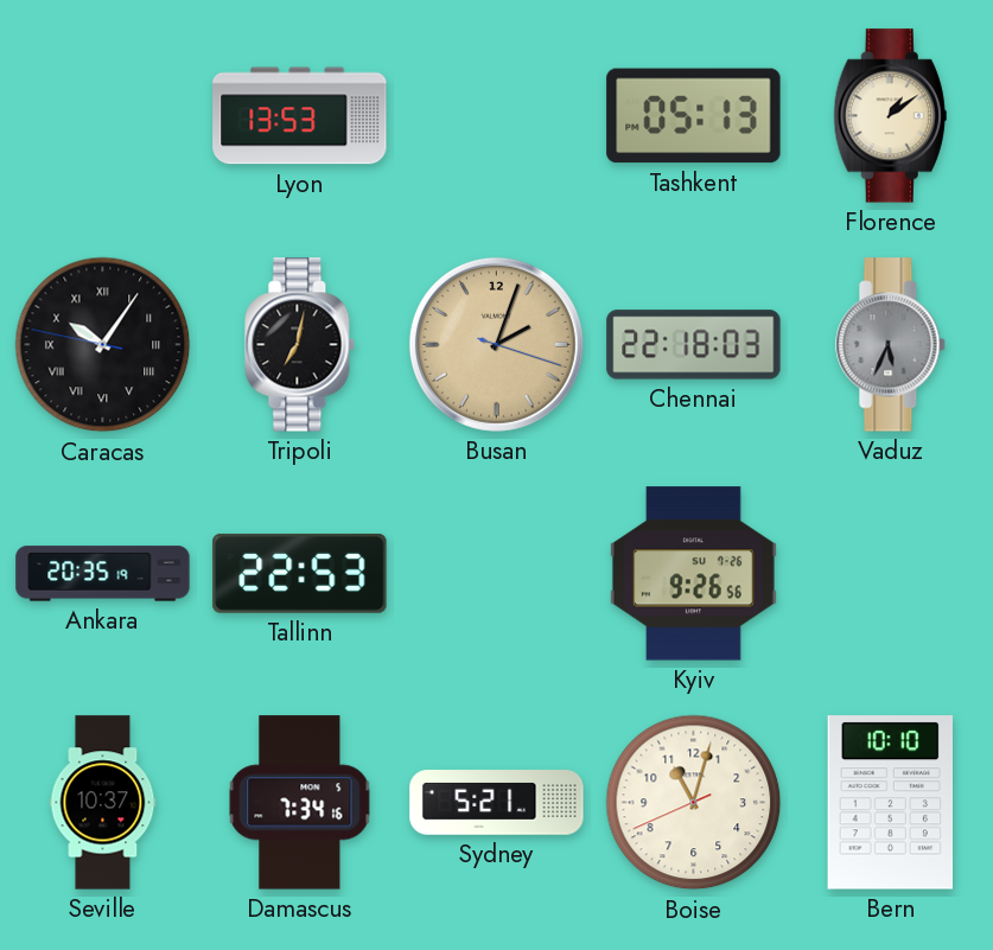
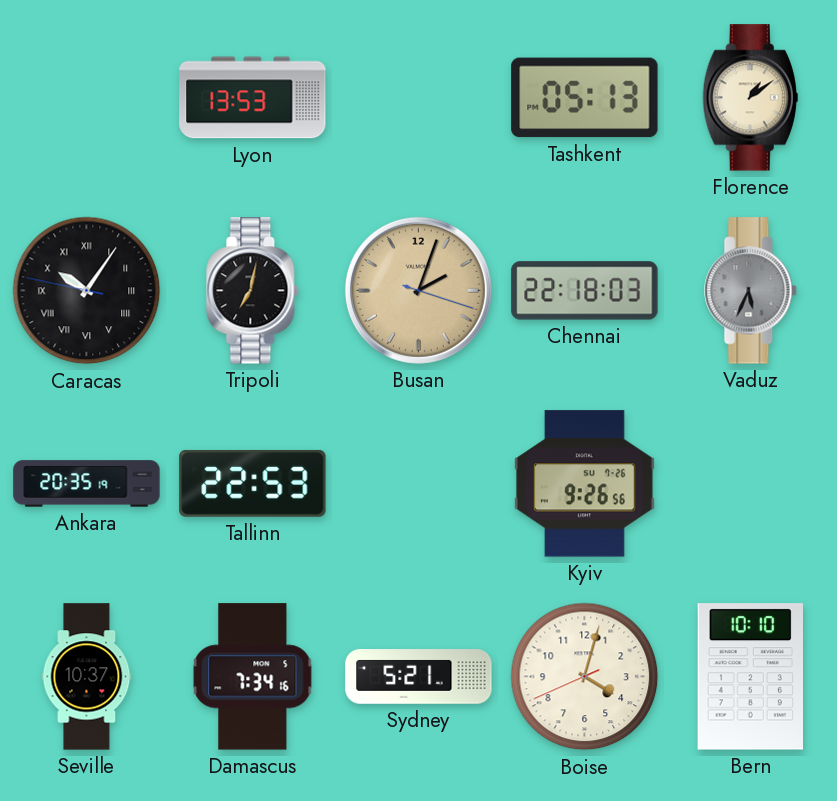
Boise: 11:02 -> 4:02
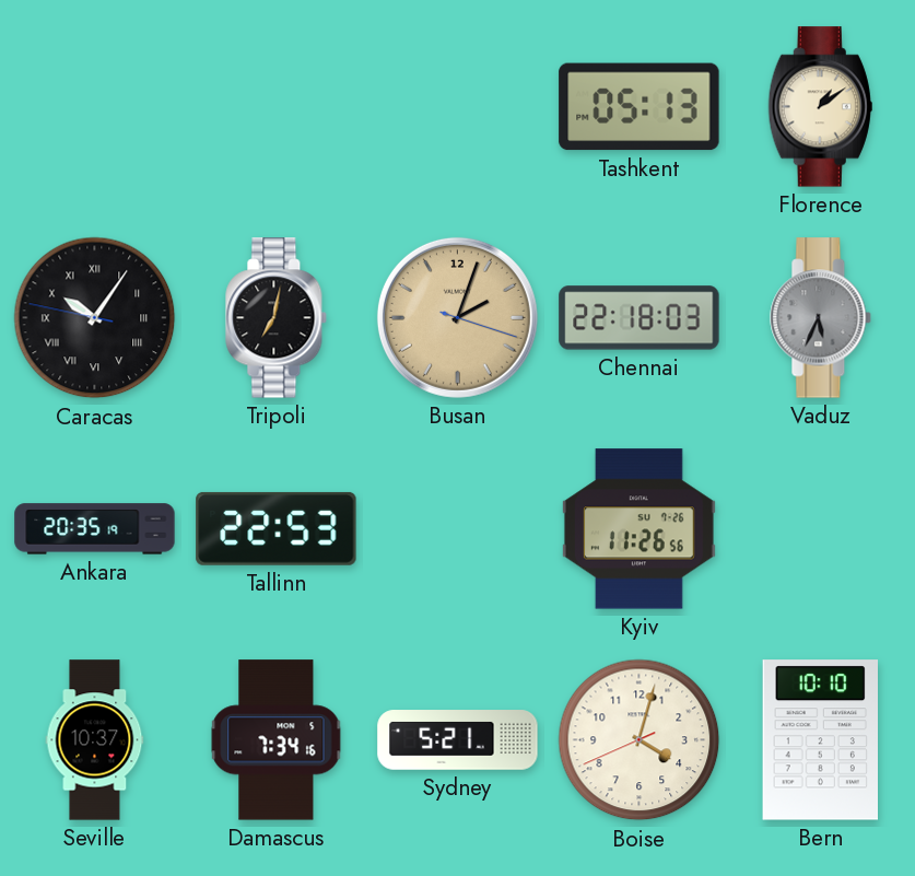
Lyon: 13:53 -> none
Kyiv: 9:26 -> 11:26
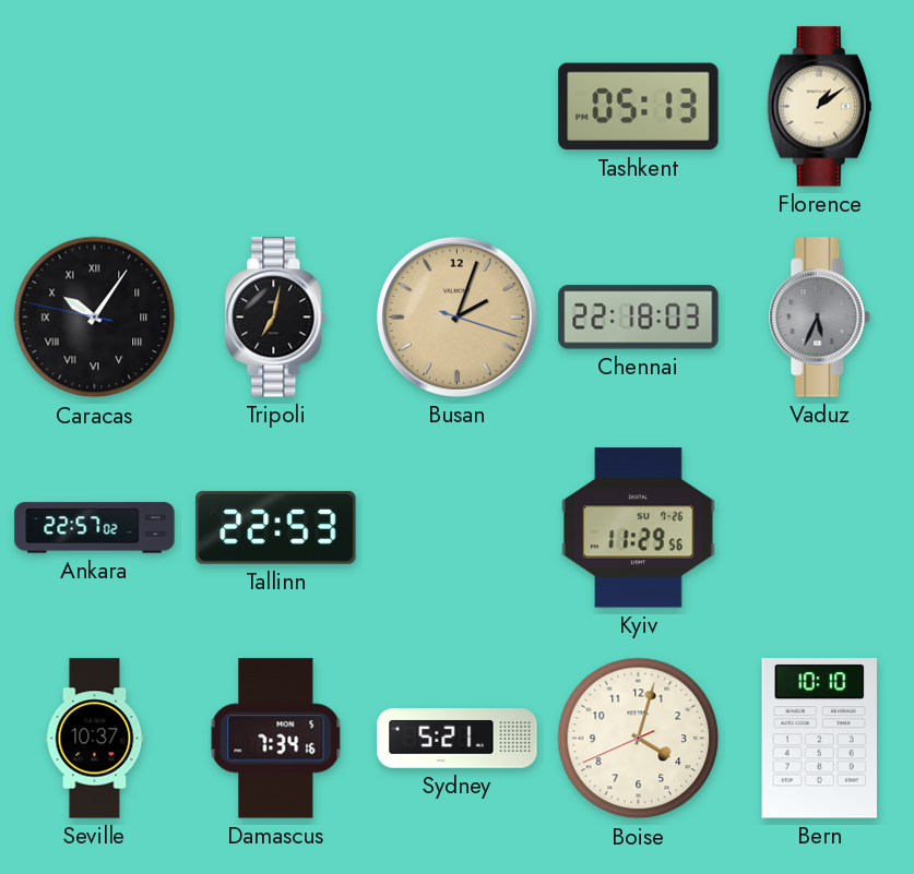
Ankara: 20:35 -> 22:57
Kyiv: 11:26 -> 11:29
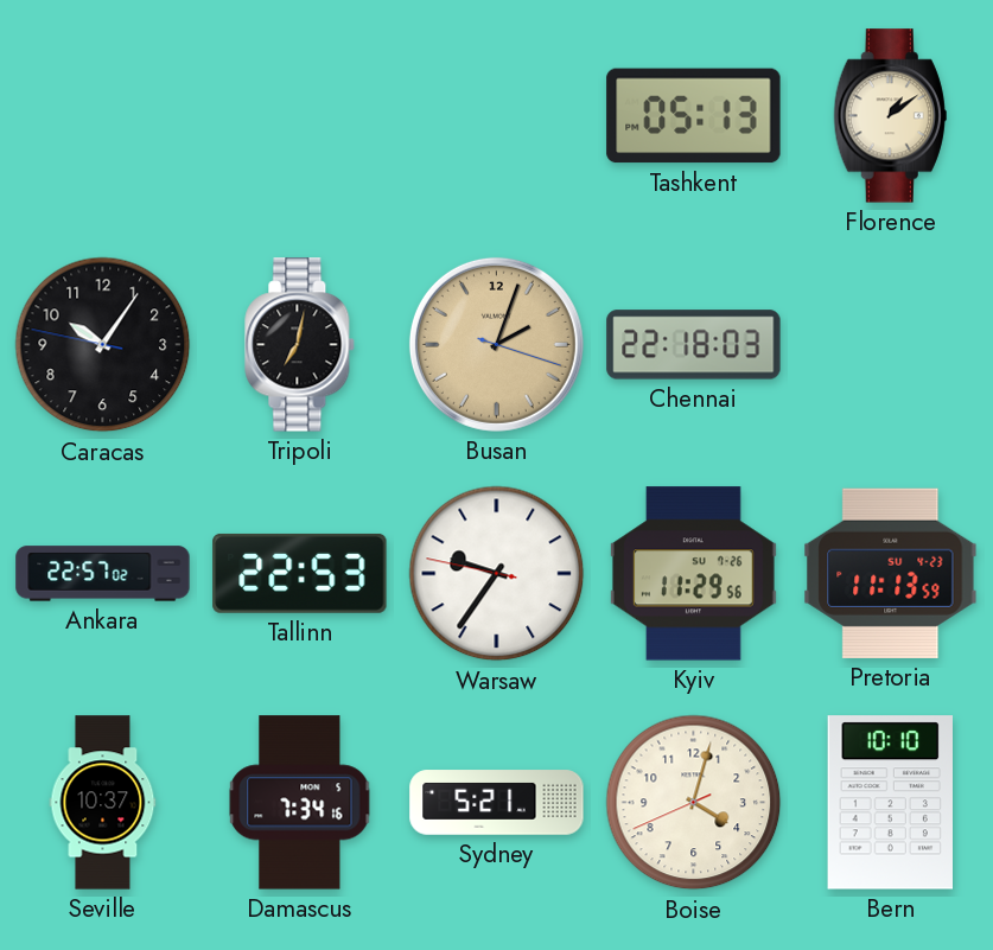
Caracas numerals: Roman -> Arabic
Vaduz: 5:34 -> none
Warsaw: none -> 9:35
Pretoria: none -> 11:13
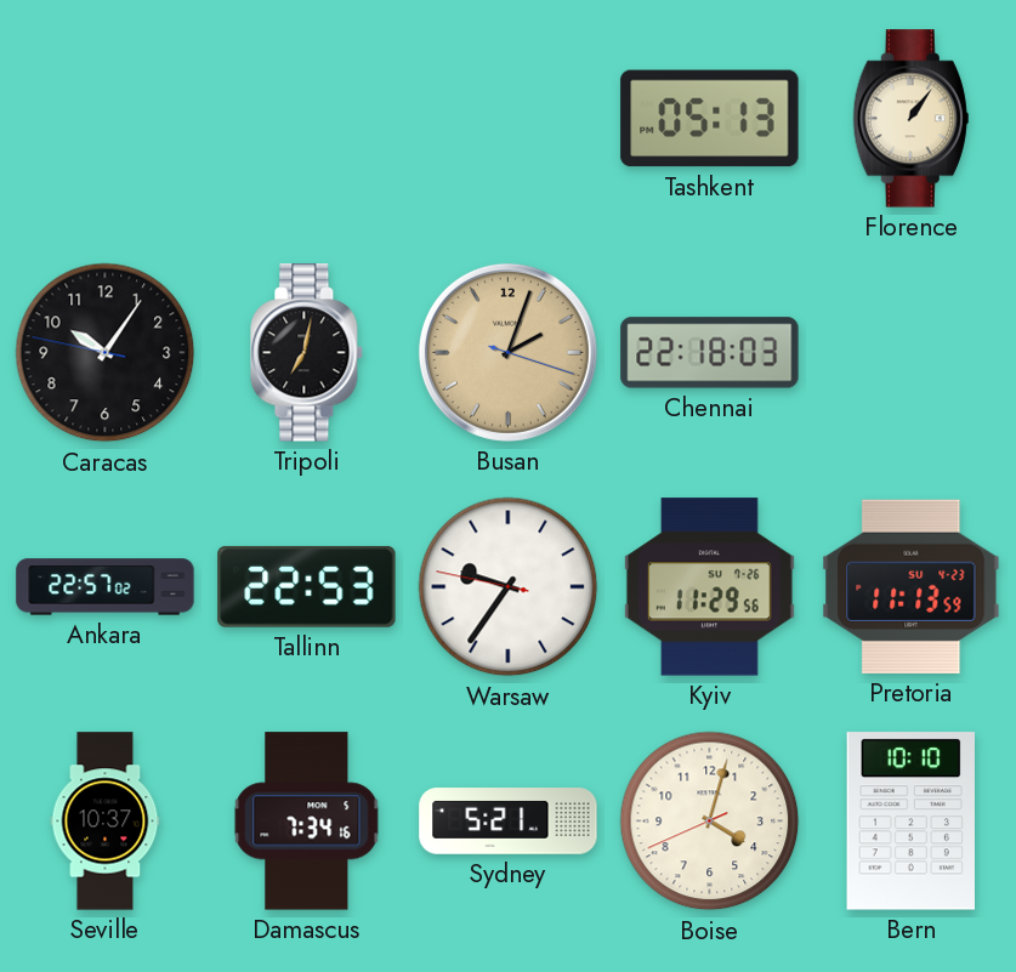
Florence: 1:09 -> 1:06
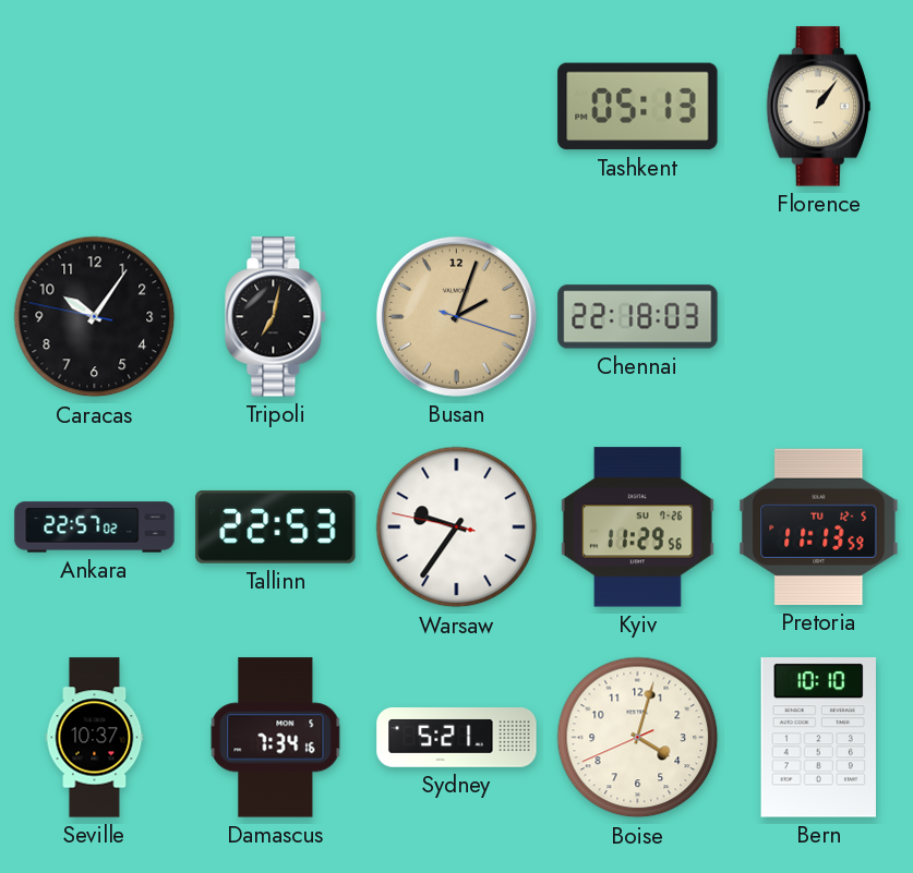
Pretoria date: SU 4-23 -> TU 12-5
